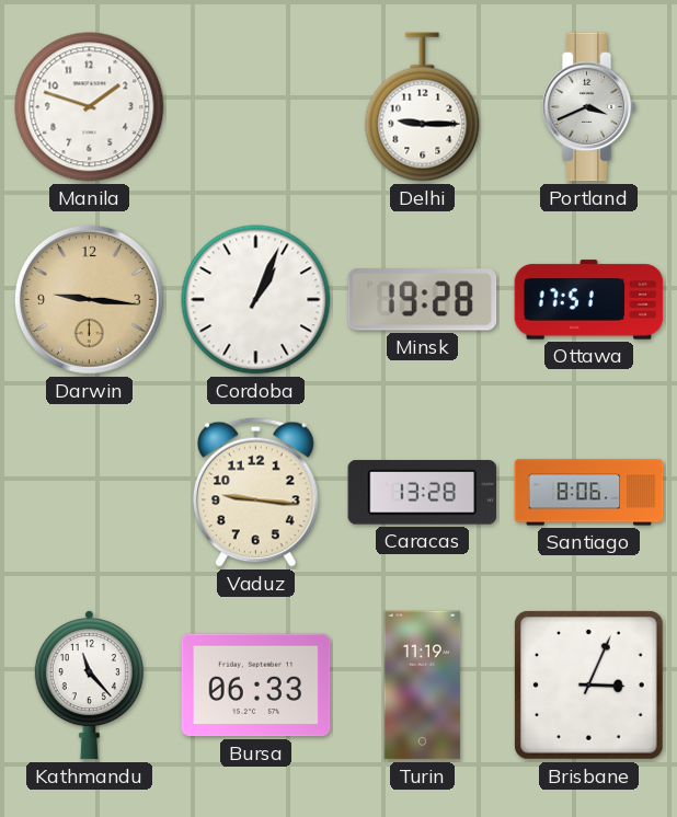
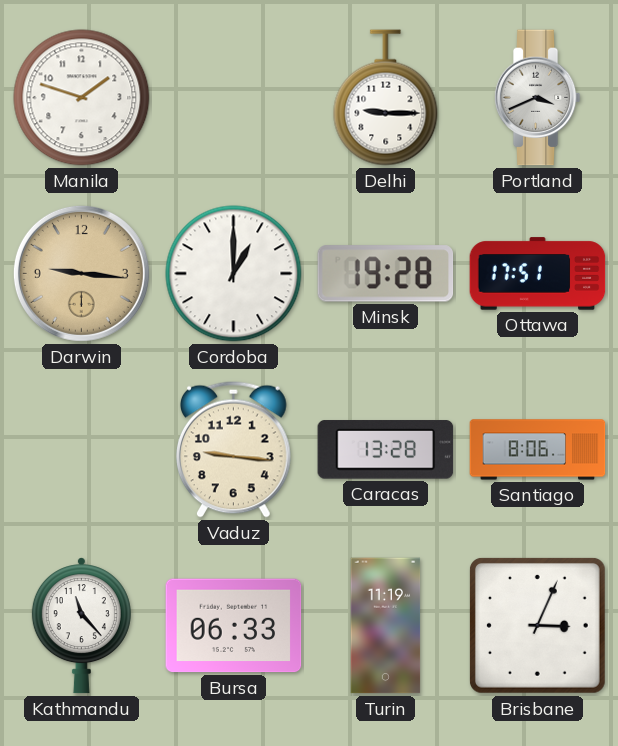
Cordoba: 1:04 -> 1:00
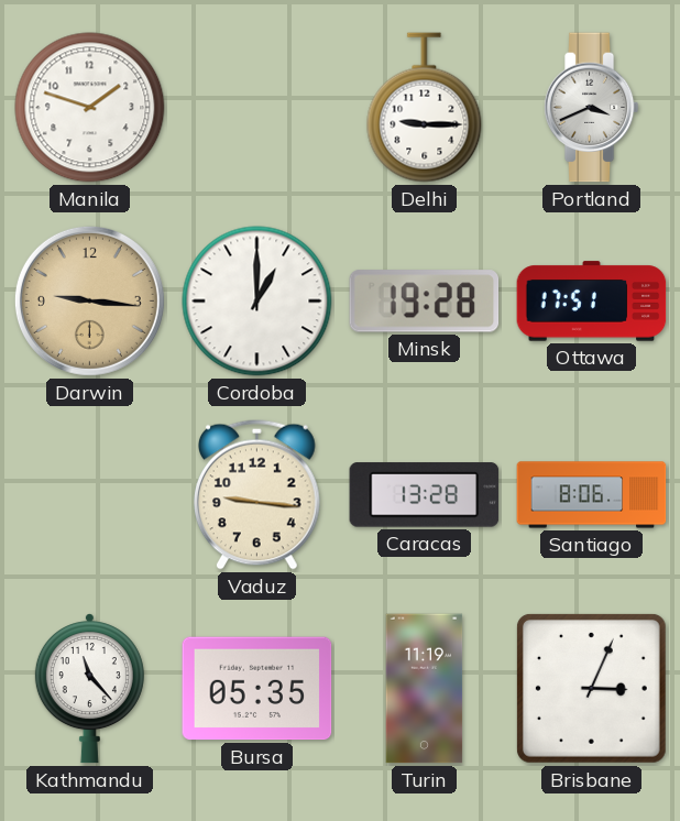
Bursa: 06:33 -> 05:35
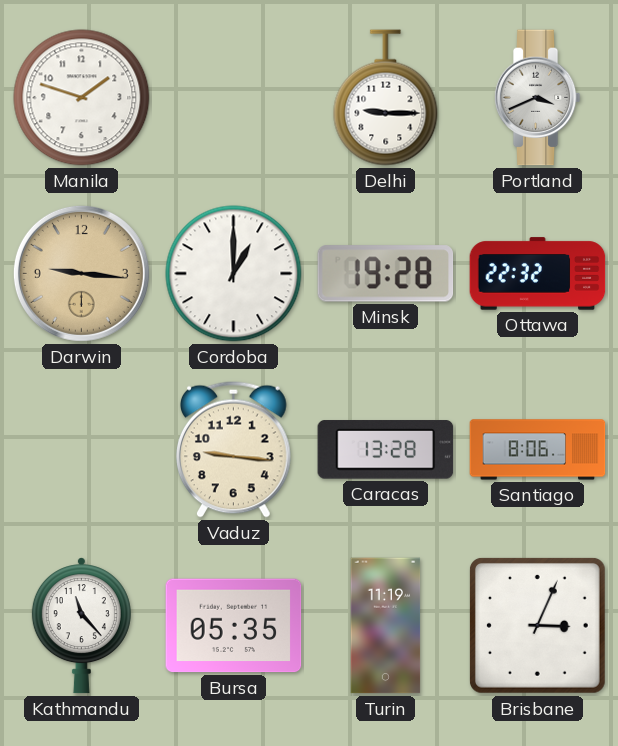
Ottawa: 17:51 -> 22:32
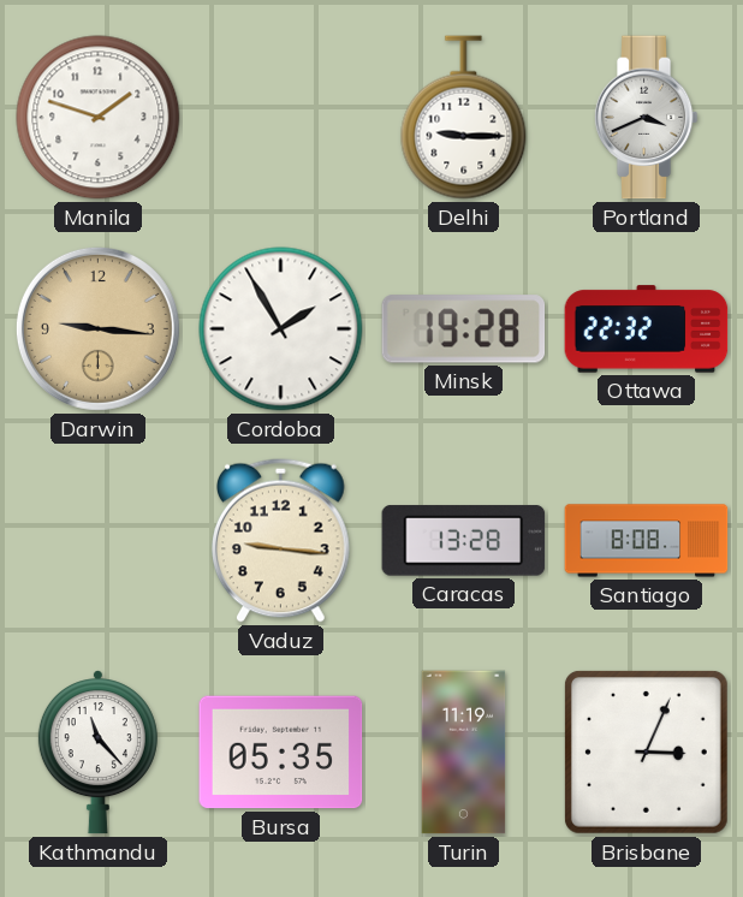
Cordoba: 1:00 -> 1:55
Santiago: 8:06 -> 8:08
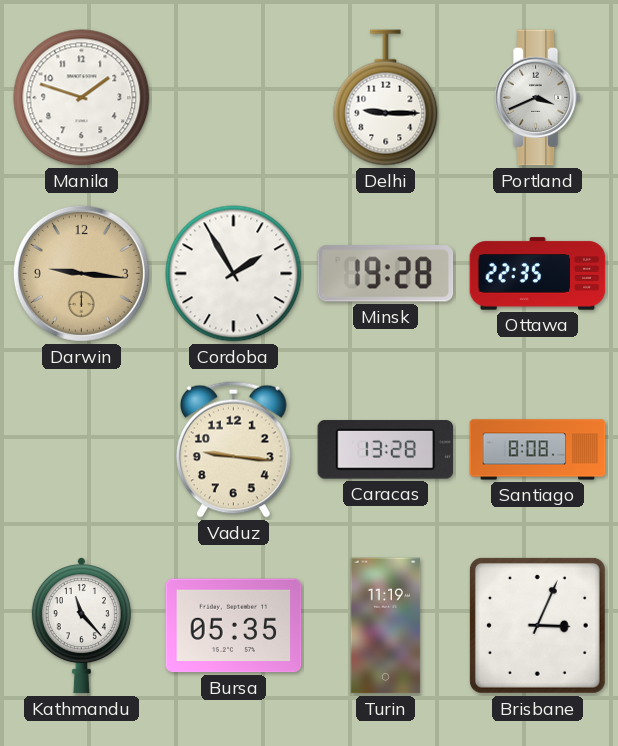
Ottawa: 22:32 -> 22:35
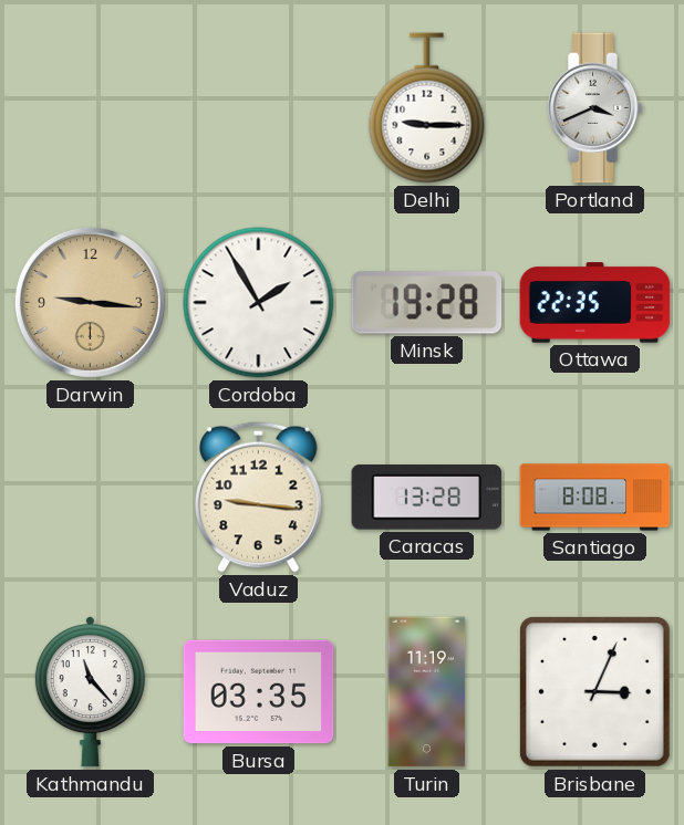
Manila: 1:48 -> none
Bursa: 05:35 -> 03:35
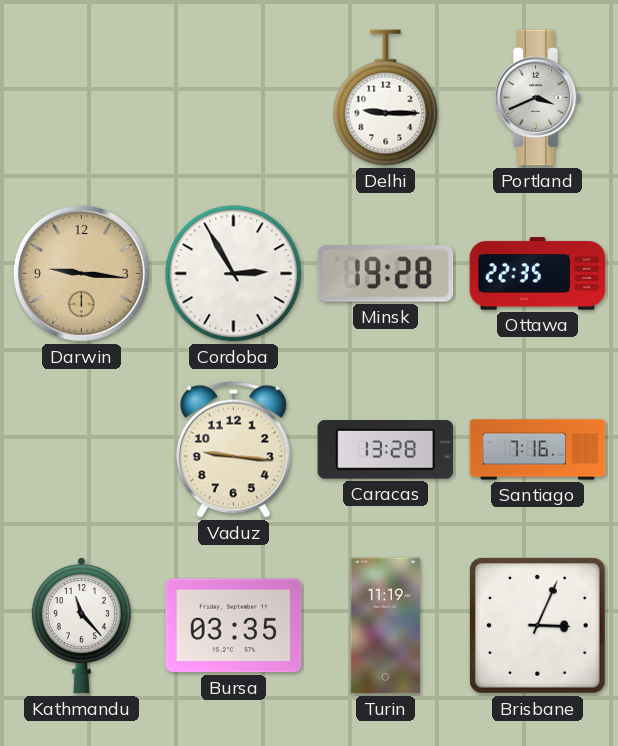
Cordoba: 1:55 -> 2:55
Santiago: 8:08 -> 7:16
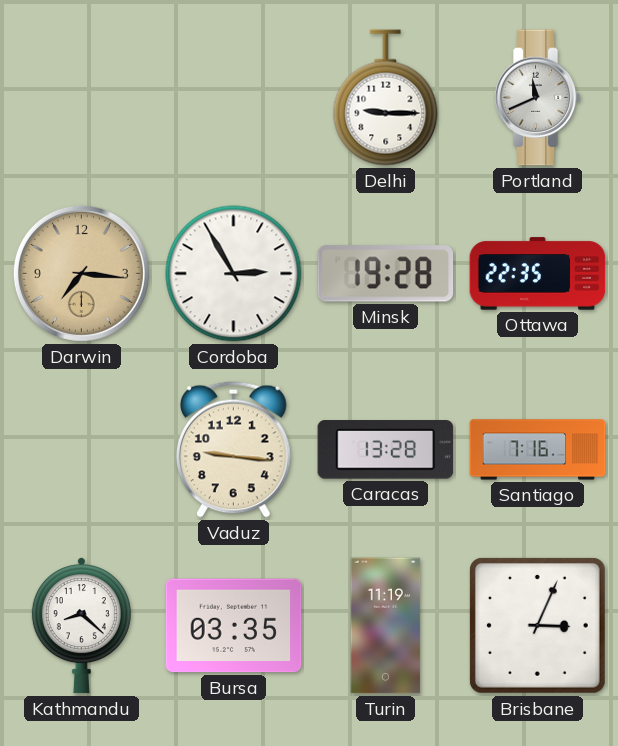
Portland: 3:41 -> 11:41
Darwin: 9:16 -> 7:16
Kathmandu: 11:23 -> 8:22
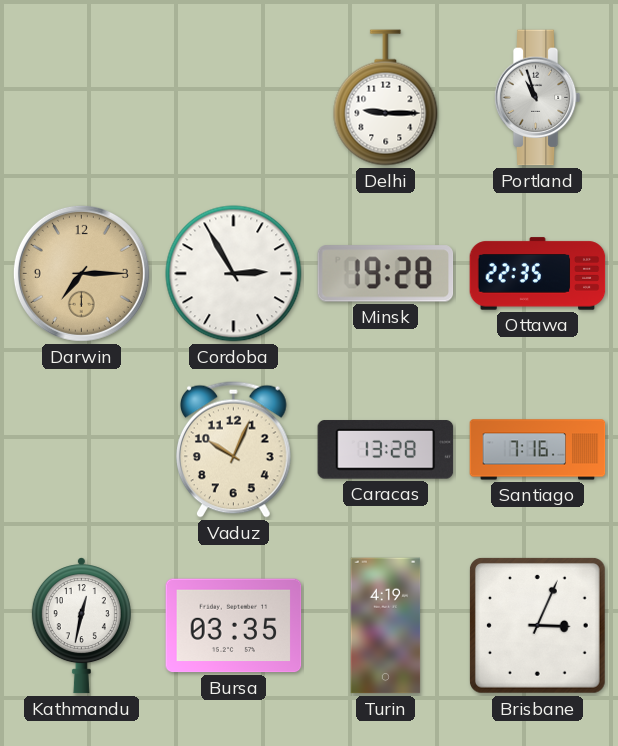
Portland: 11:41 -> 10:57
Darwin: 7:16 -> 7:15
Vaduz: 9:16 -> 10:04
Kathmandu: 8:22 -> 12:32
Turin: 11:19 -> 4:19
